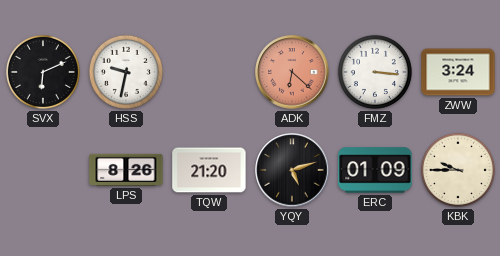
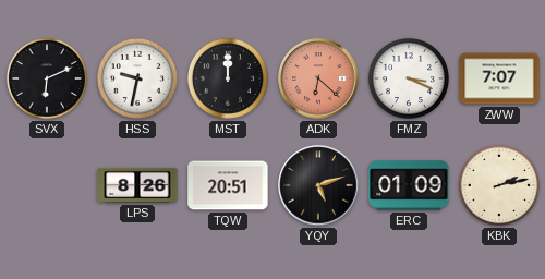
MST: none -> 12:00
FMZ: 3:16 -> 3:19
ZWW: 3:24 -> 7:07
TQW: 21:20 -> 20:51
KBK: 9:45 -> 2:13
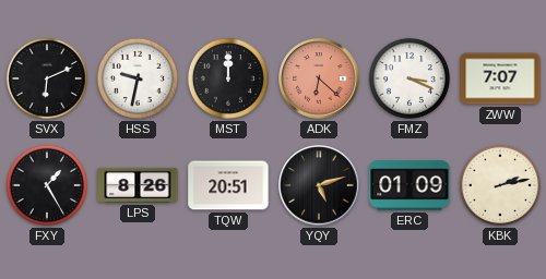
FXY: none -> 1:25
